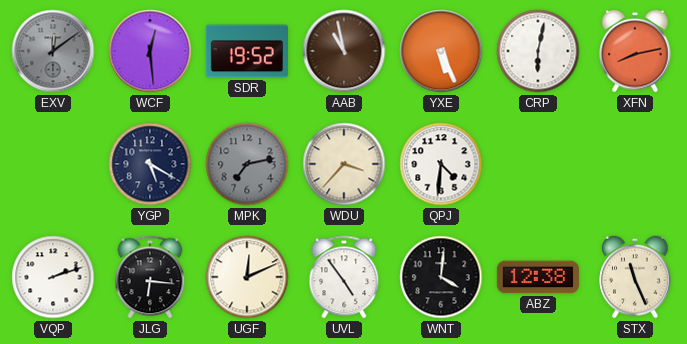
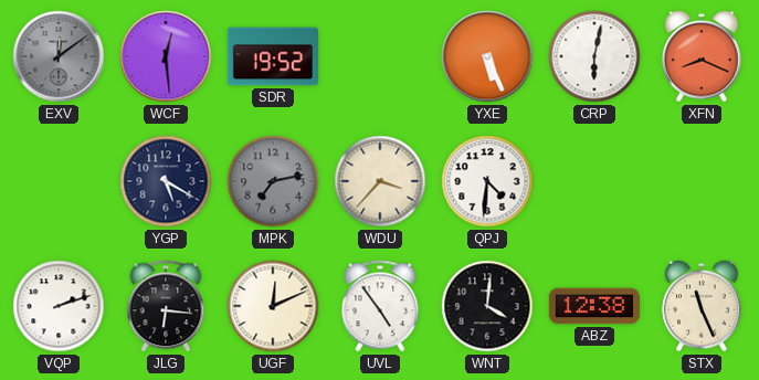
AAB: 10:58 -> none
XFN: 8:13 -> 8:19
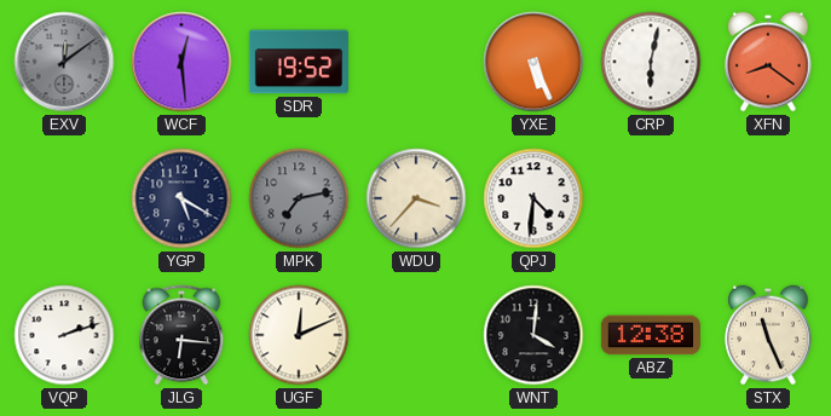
XFN: 8:19 -> 8:21
UVL: 4:54 -> none
